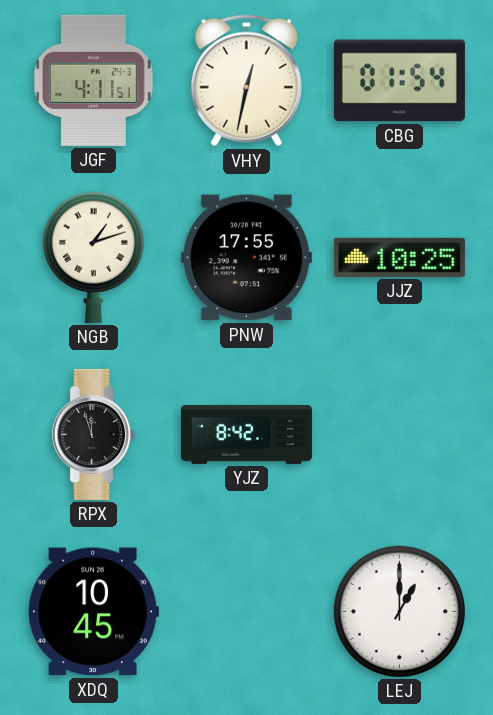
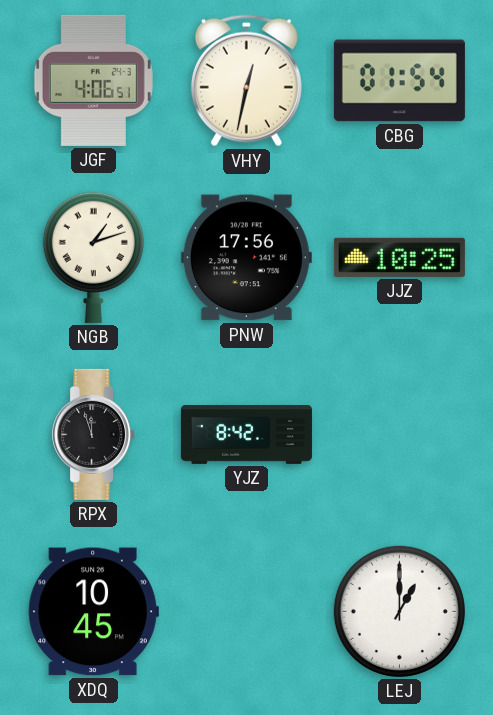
JGF: 4:11 -> 4:06
PNW: 17:55 -> 17:56
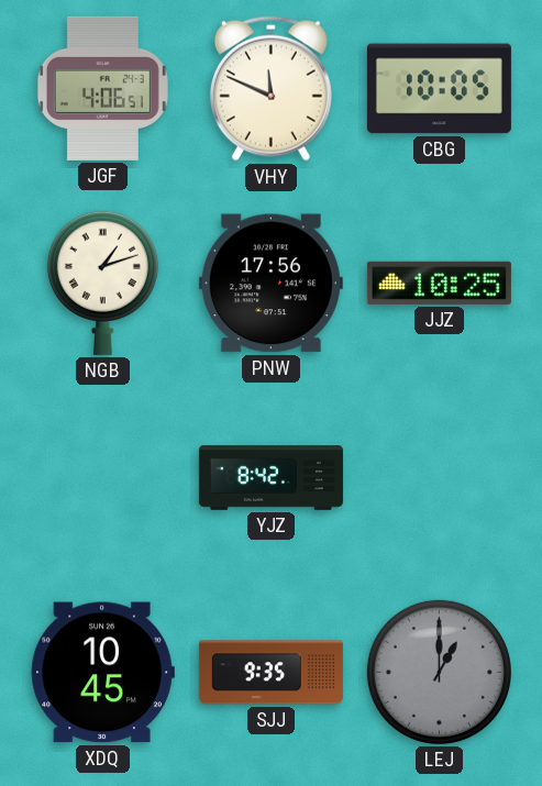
VHY: 12:32 -> 11:49
CBG: 01:54 -> 10:05
RPX: 11:57 -> none
SJJ: none -> 9:35
LEJ dial: white -> grey
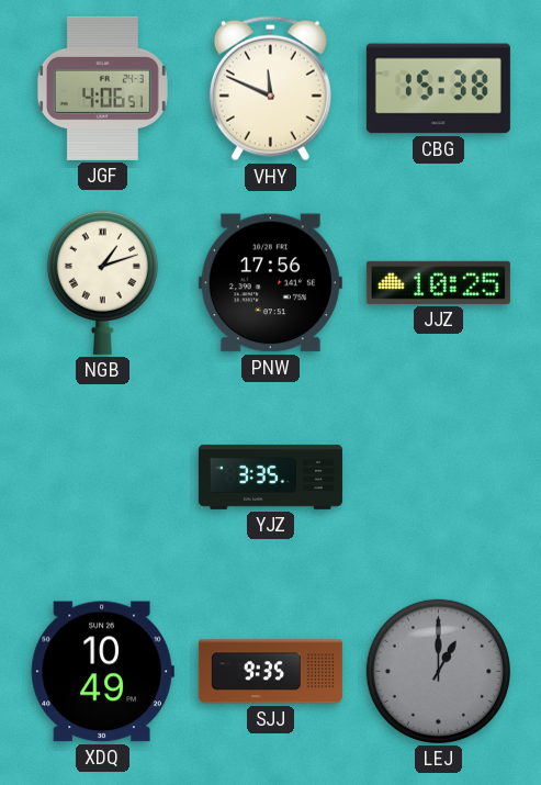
CBG: 10:05 -> 15:38
YJZ: 8:42 -> 3:35
XDQ: 10:45 -> 10:49
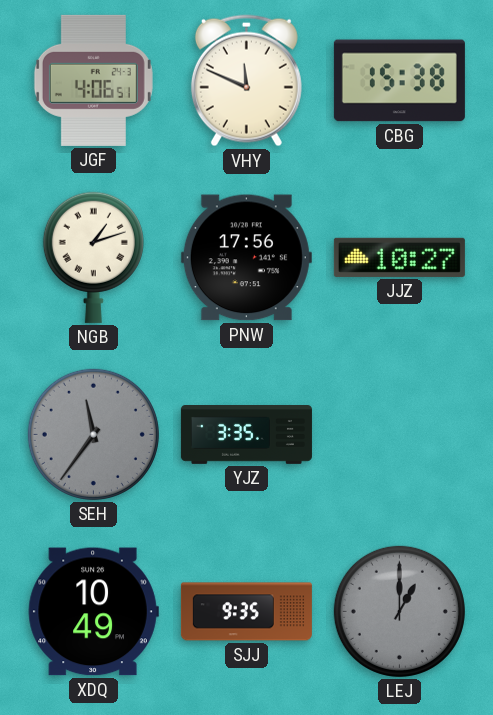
JJZ: 10:25 -> 10:27
SEH: none -> 11:36
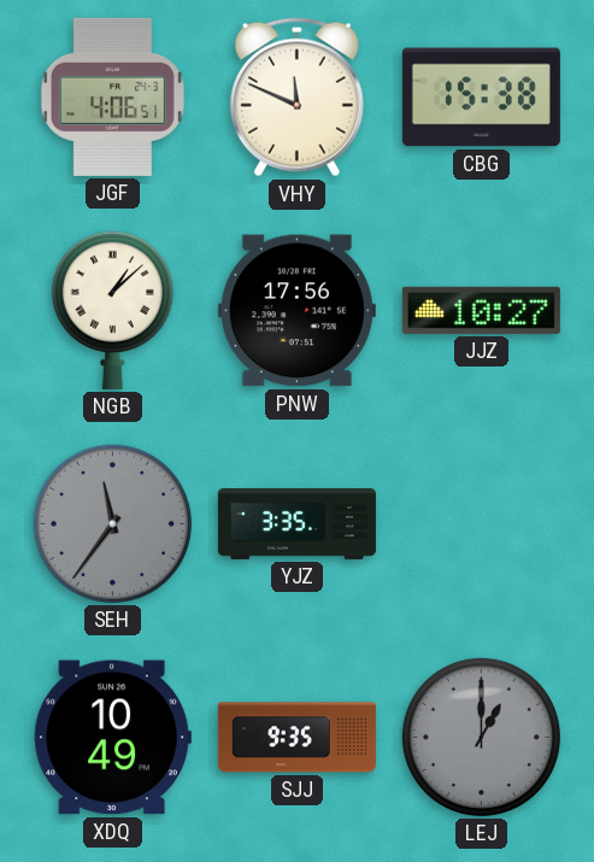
NGB: 1:12 -> 1:08
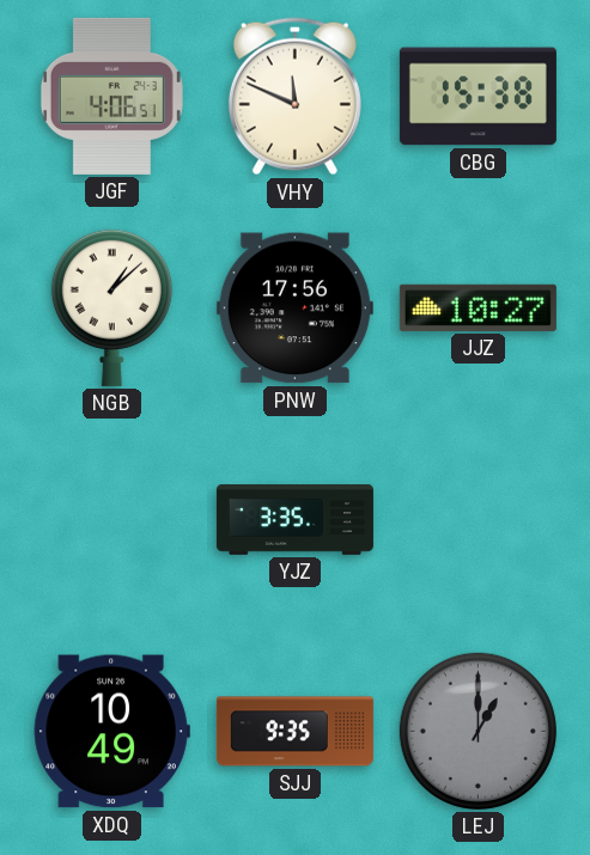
SEH: 11:36 -> none
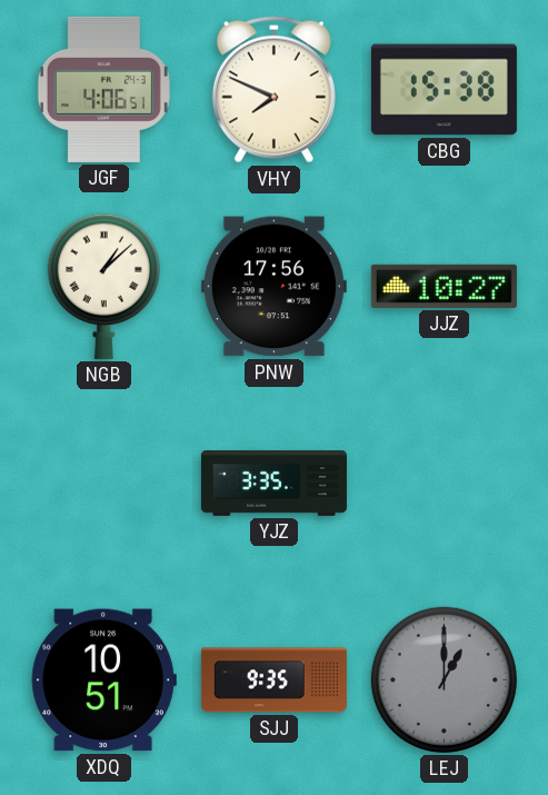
VHY: 11:49 -> 7:49
XDQ: 10:49 -> 10:51
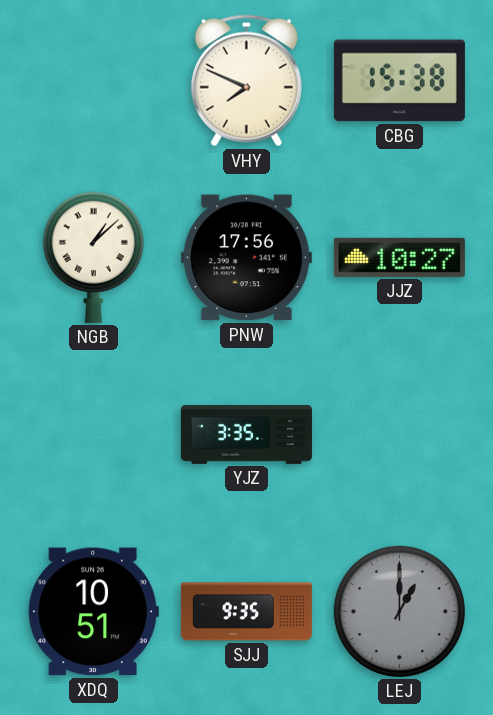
JGF: 4:06 -> none
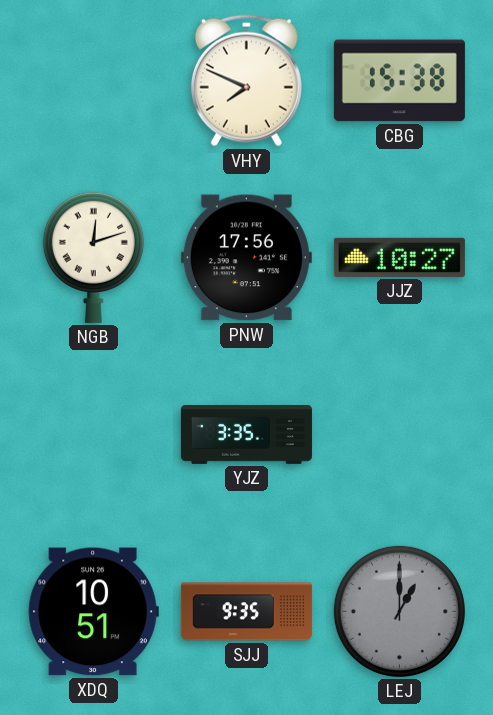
NGB: 1:08 -> 12:12
